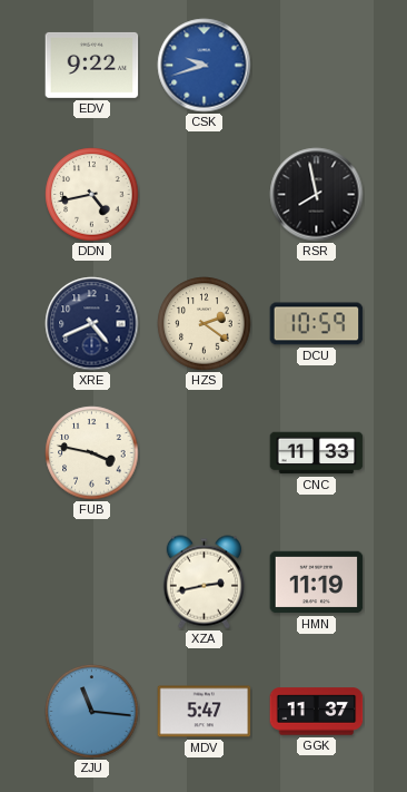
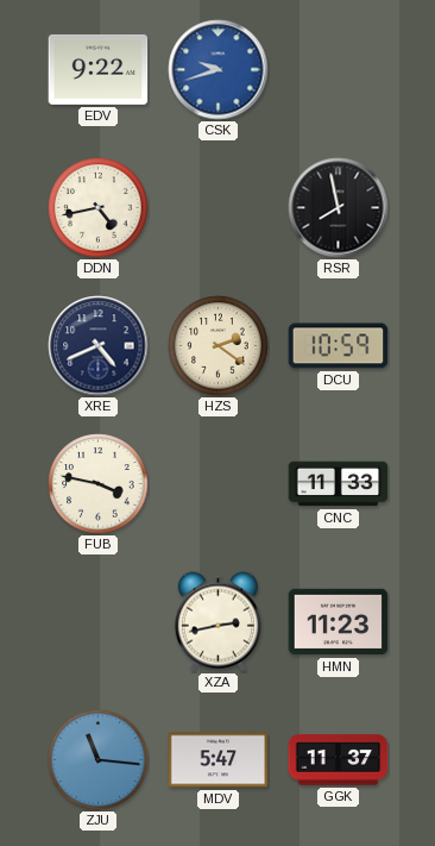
HMN: 11:19 -> 11:23
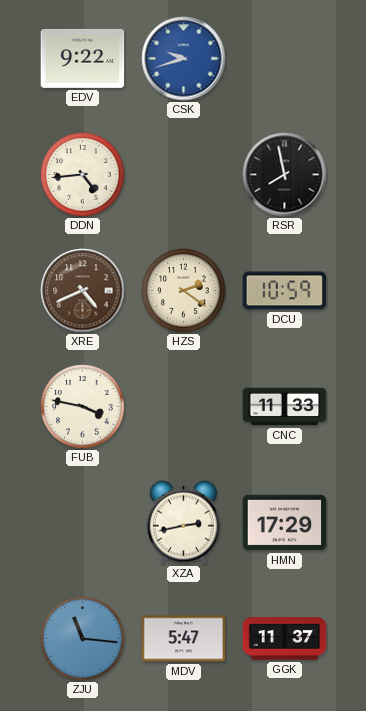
DDN: 4:43 -> 4:44
XRE dial: navy -> brown
HMN: 11:23 -> 17:29
